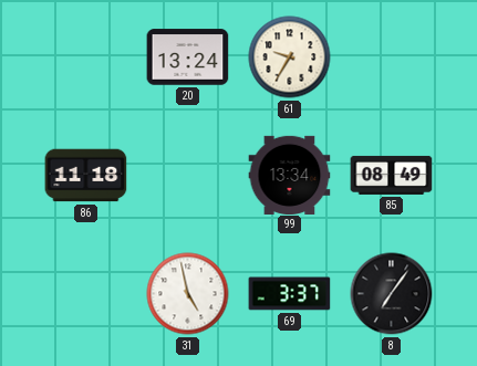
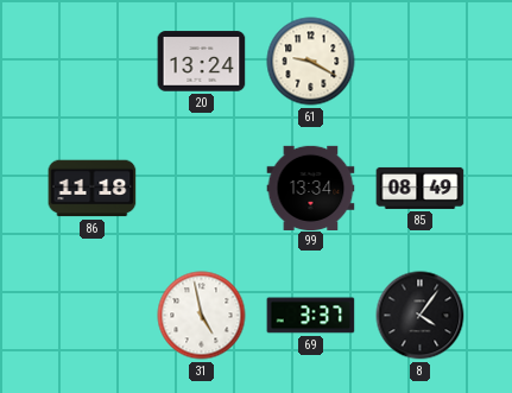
61: 9:35 -> 9:20
8: 7:06 -> 4:06
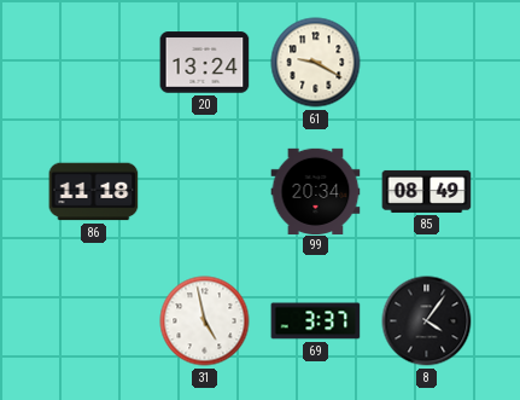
99: 13:34 -> 20:34
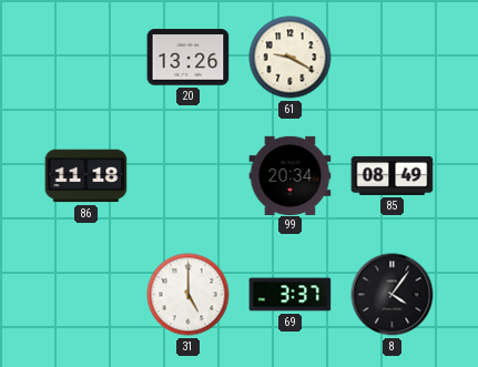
20: 13:24 -> 13:26
31: 4:58 -> 5:00
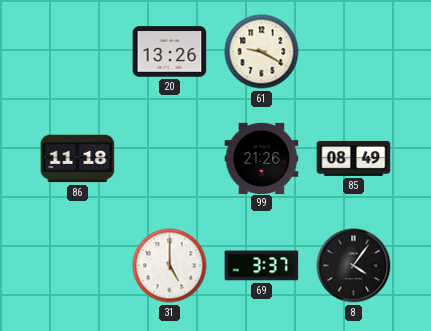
99: 20:34 -> 21:26
